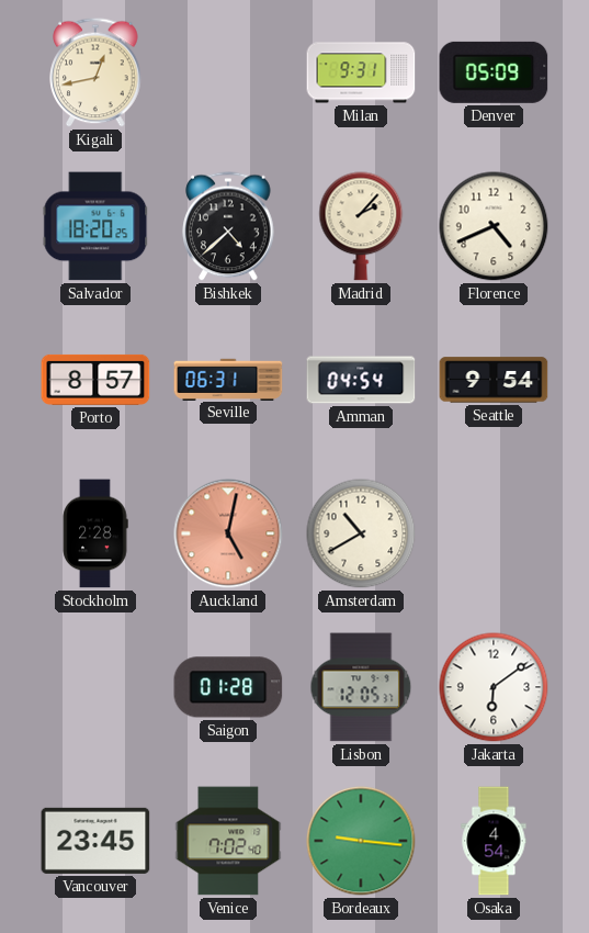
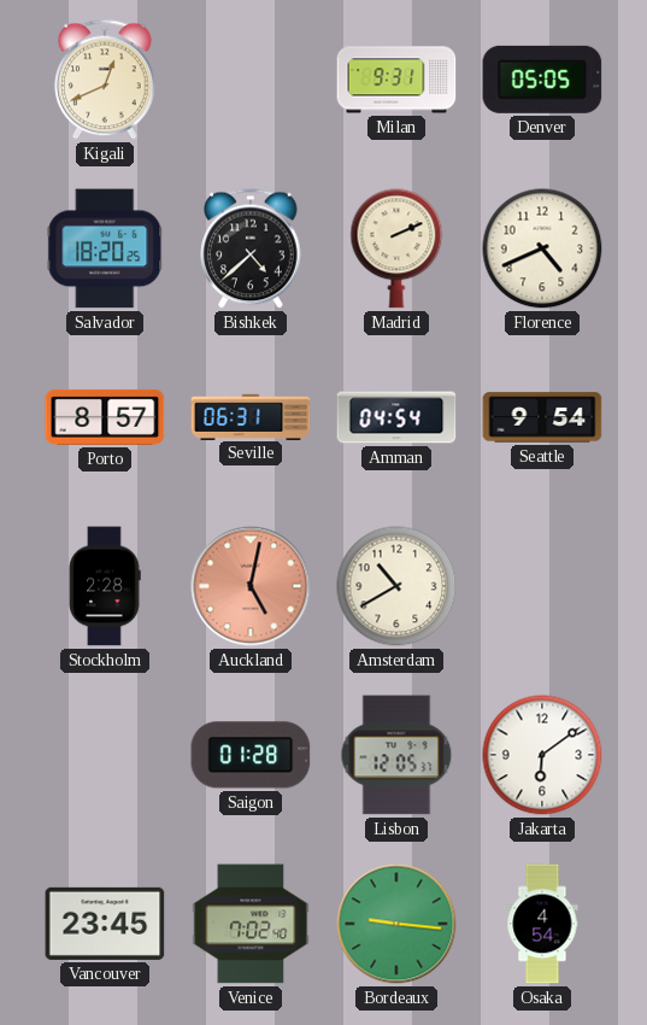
Kigali: 12:43 -> 12:41
Denver: 05:09 -> 05:05
Madrid: 2:07 -> 2:11
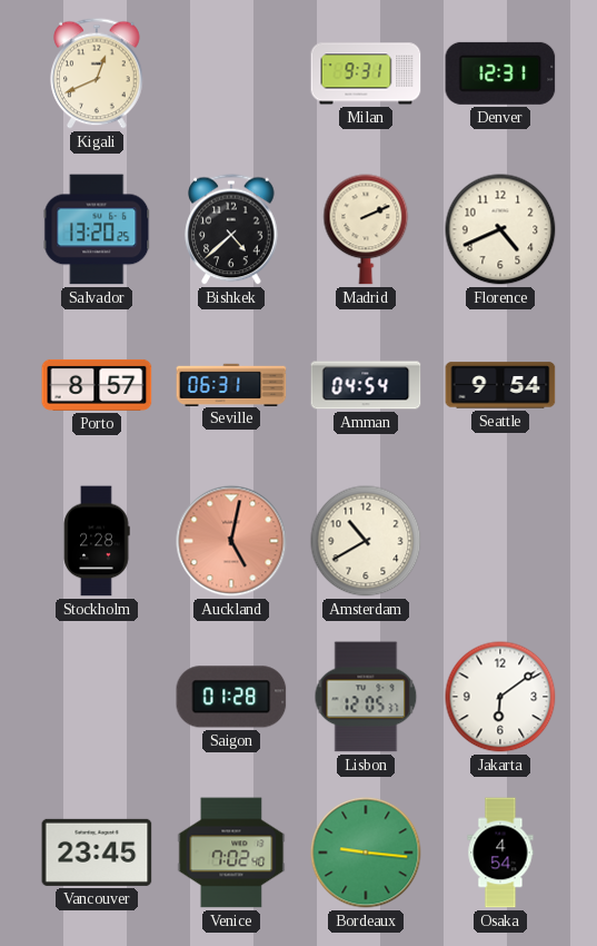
Denver: 05:05 -> 12:31
Salvador: 18:20 -> 13:20
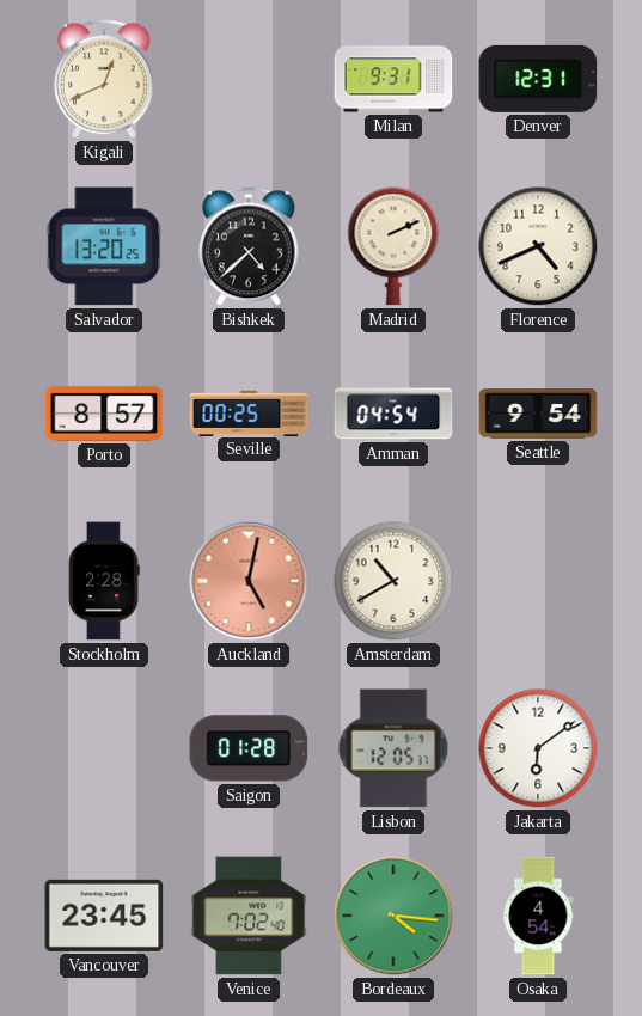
Seville: 06:31 -> 00:25
Bordeaux: 9:16 -> 4:16
